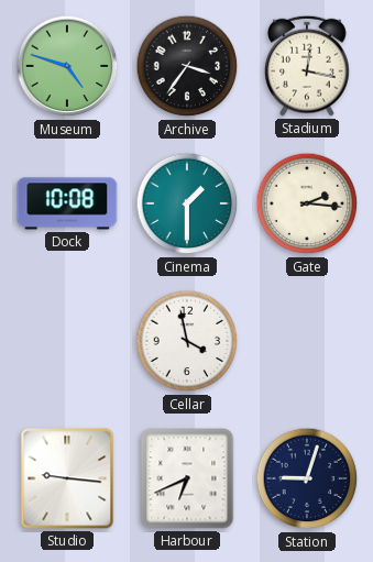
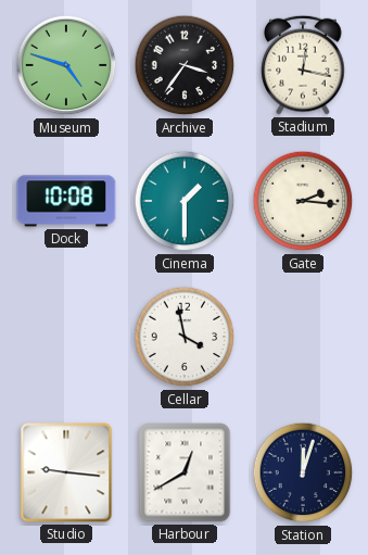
Harbour: 6:41 -> 12:40
Station: 9:03 -> 12:03
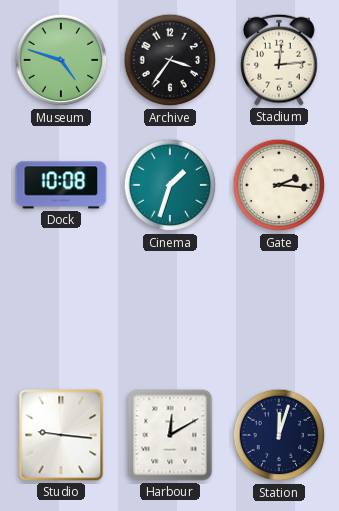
Stadium: 12:17 -> 12:14
Cinema: 1:30 -> 1:33
Cellar: 3:58 -> none
Harbour: 12:40 -> 12:10
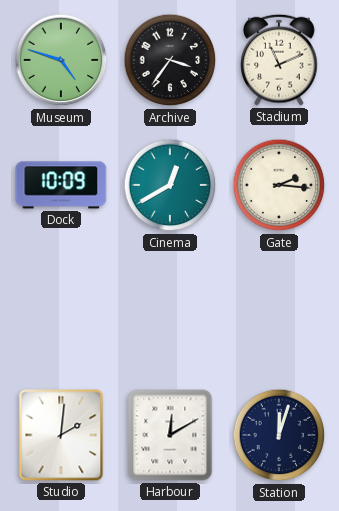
Stadium: 12:14 -> 11:11
Dock: 10:08 -> 10:09
Cinema: 1:33 -> 12:40
Studio: 9:16 -> 2:01
